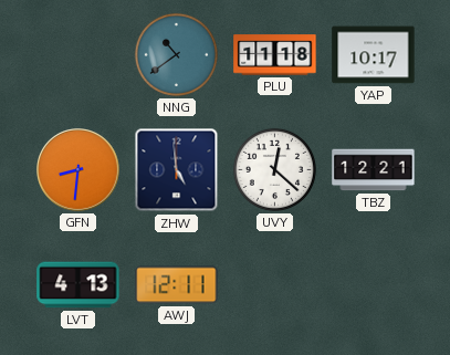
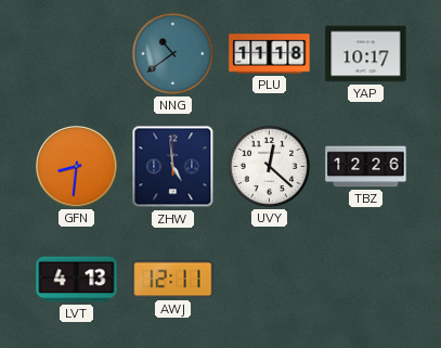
TBZ: 12:21 -> 12:26
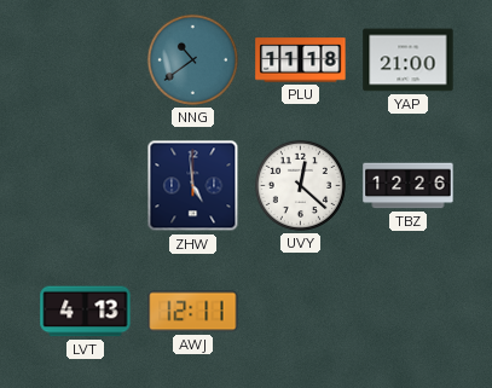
YAP: 10:17 -> 21:00
GFN: 8:31 -> none
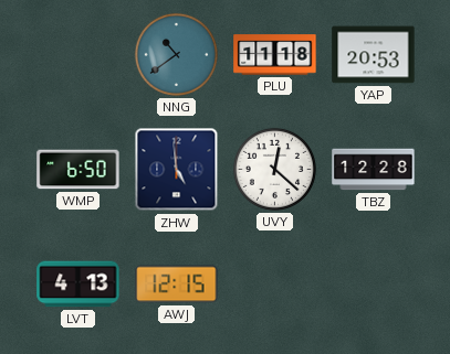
YAP: 21:00 -> 20:53
WMP: none -> 6:50
TBZ: 12:26 -> 12:28
AWJ: 12:11 -> 12:15
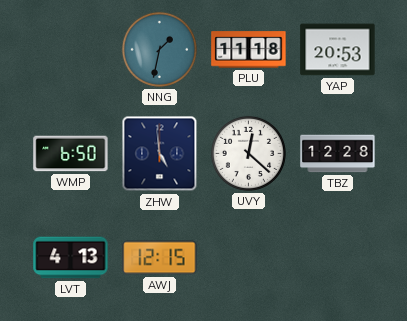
NNG: 10:39 -> 1:32
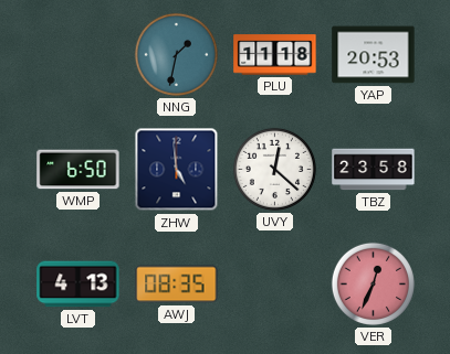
TBZ: 12:28 -> 23:58
AWJ: 12:15 -> 08:35
VER: none -> 12:34
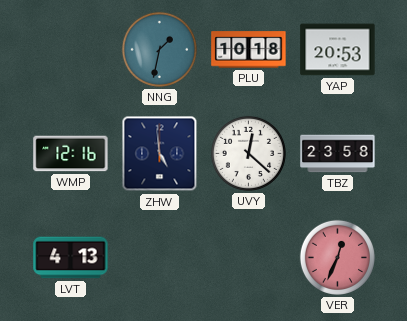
PLU: 11:18 -> 10:18
WMP: 6:50 -> 12:16
AWJ: 08:35 -> none
